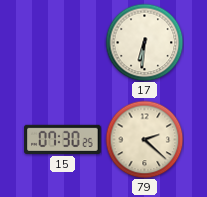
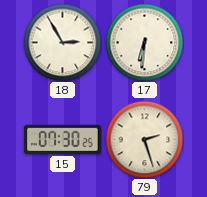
18: none -> 2:55
79: 2:22 -> 2:27
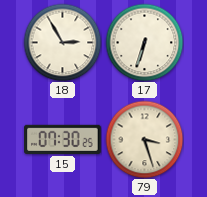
17: 6:31 -> 6:33
79: 2:27 -> 3:27
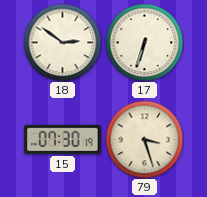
18: 2:55 -> 2:51
15: 07:30:25 -> 07:30:19
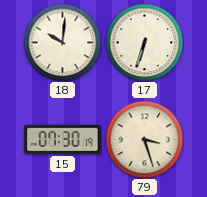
18: 2:51 -> 10:01
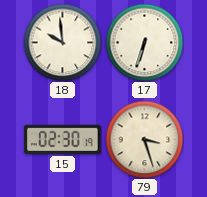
18: 10:01 -> 9:59
15: 07:30 -> 02:30
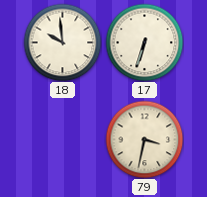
15: 02:30 -> none
79: 3:27 -> 3:32
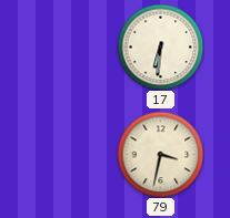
18: 9:59 -> none
17: 6:33 -> 6:31
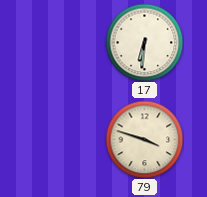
79: 3:32 -> 3:48
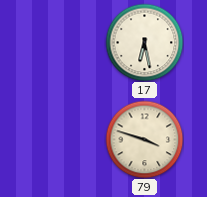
17: 6:31 -> 6:28
